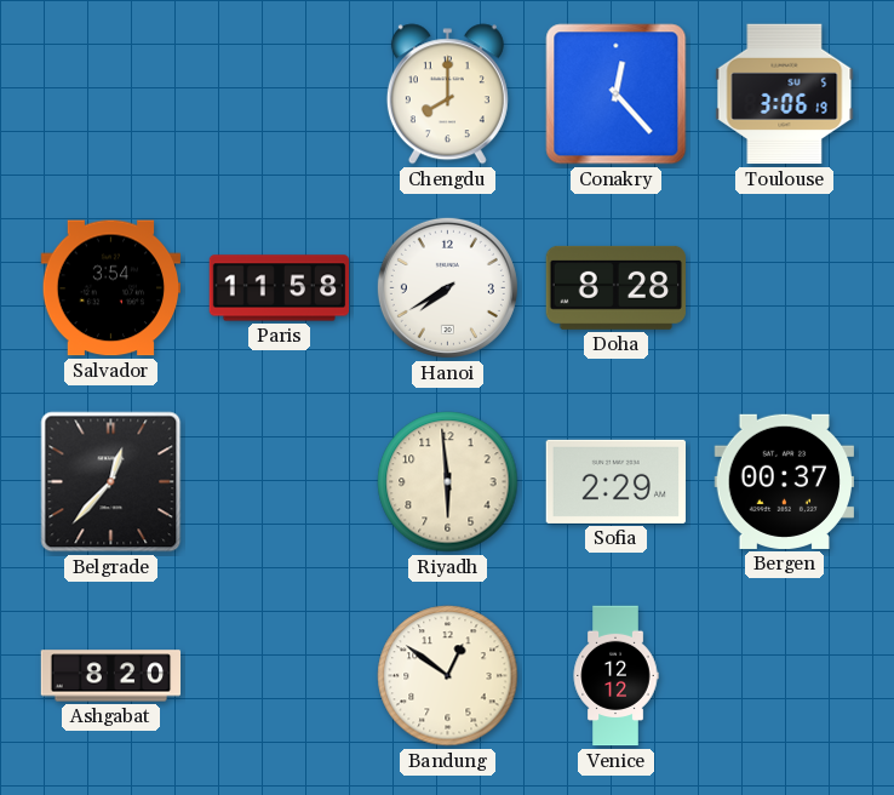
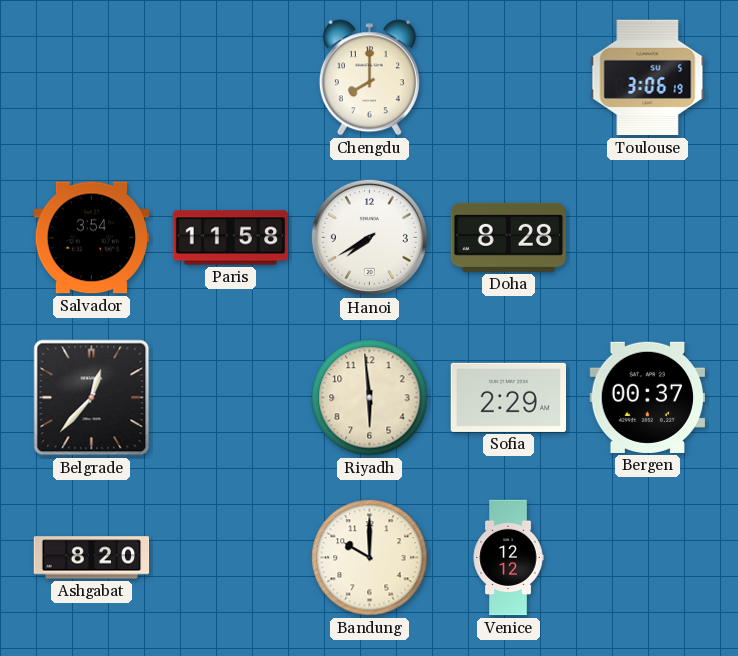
Conakry: 12:23 -> none
Bandung: 12:51 -> 10:00
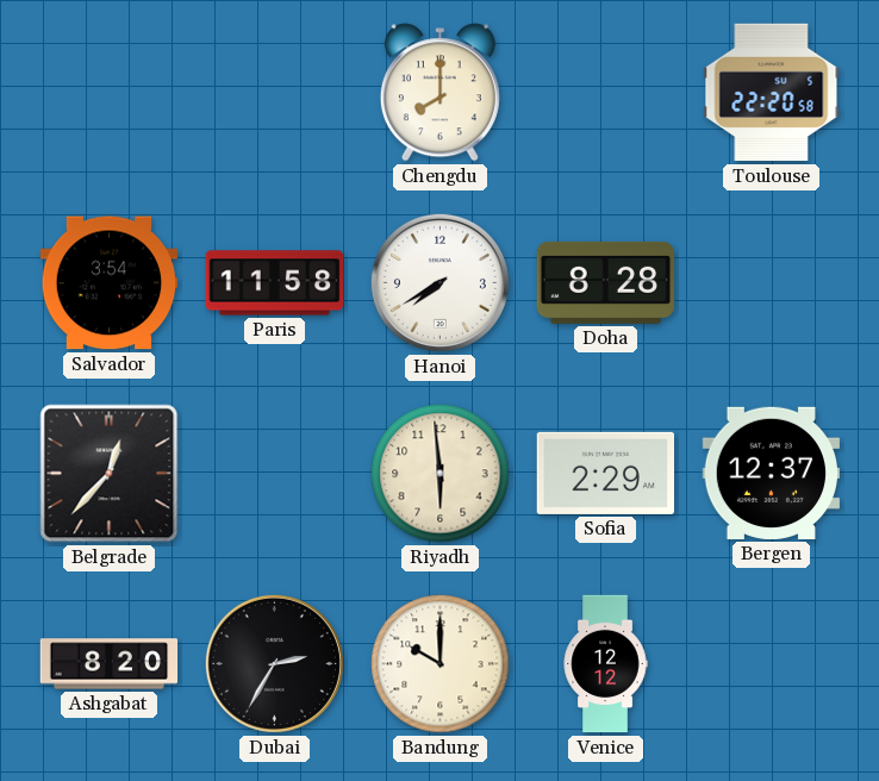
Toulouse: 3:06 -> 22:20
Bergen: 00:37 -> 12:37
Dubai: none -> 2:35
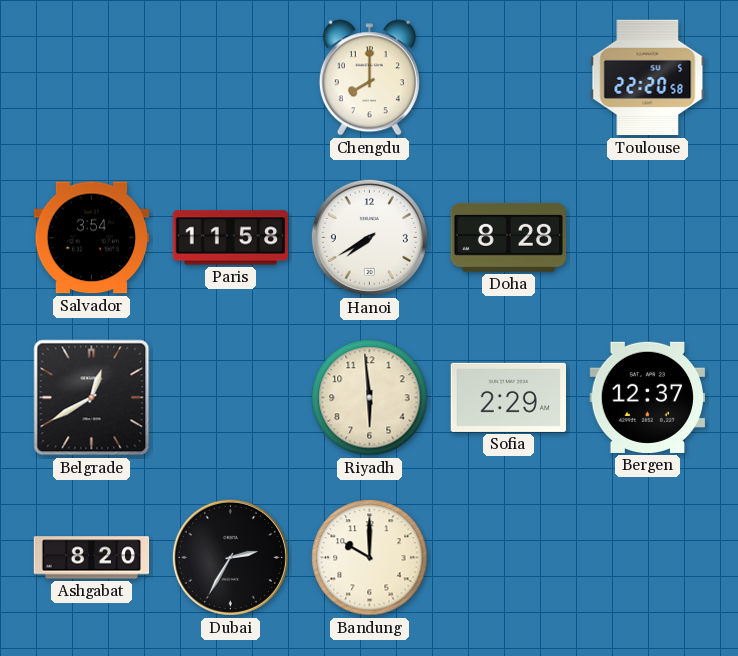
Belgrade: 12:37 -> 12:40
Venice: 12:12 -> none
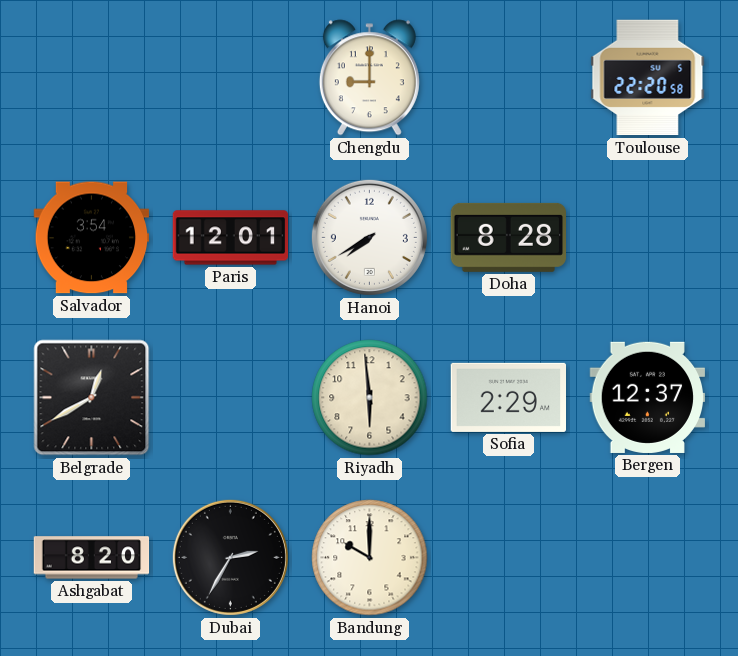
Chengdu: 8:00 -> 9:00
Paris: 11:58 -> 12:01
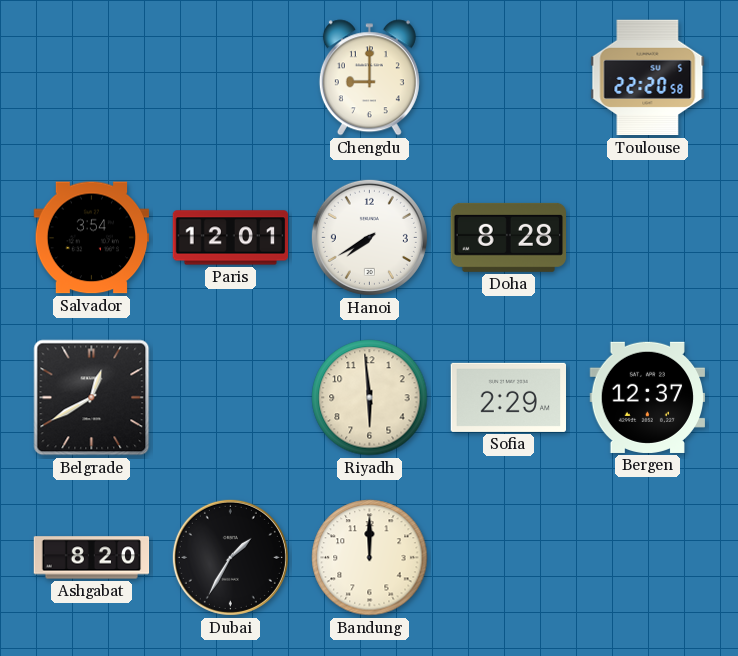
Dubai: 2:35 -> 1:35
Bandung: 10:00 -> 12:00
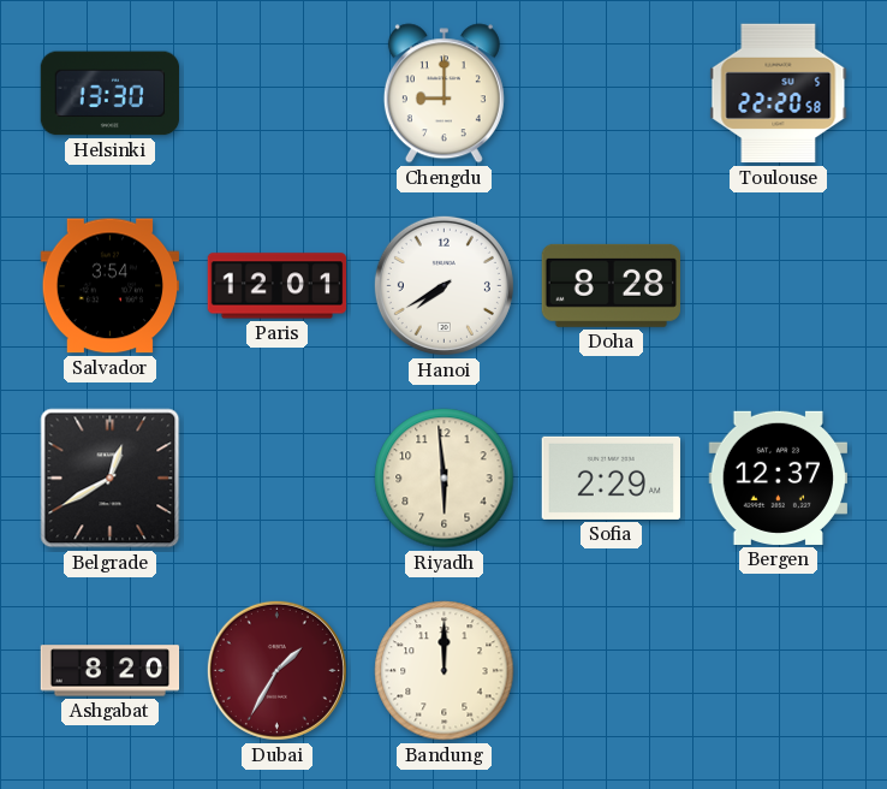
Helsinki: none -> 13:30
Dubai dial: black -> burgundy
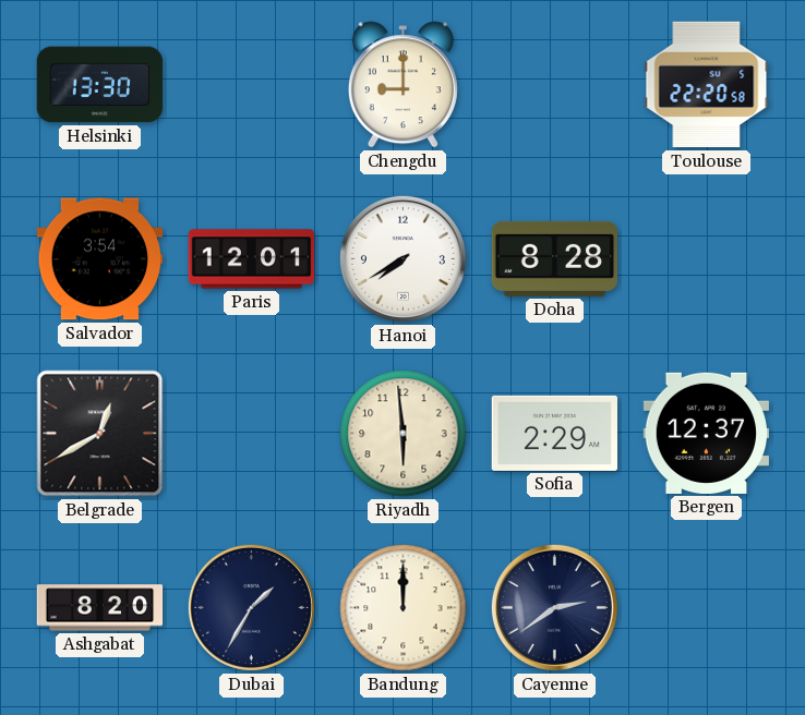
Dubai dial: burgundy -> navy
Cayenne: none -> 2:39
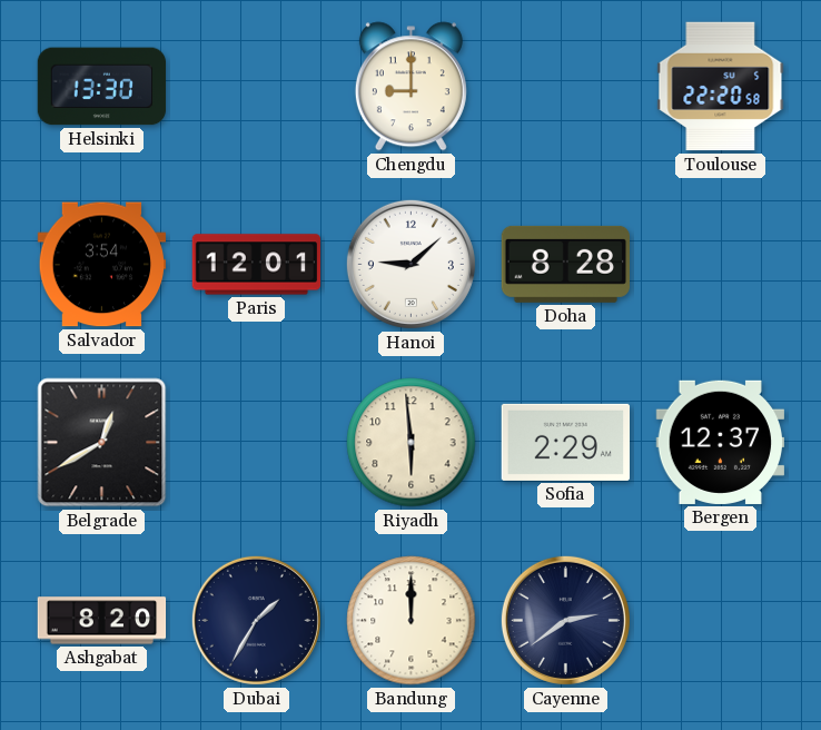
Hanoi: 7:40 -> 9:08
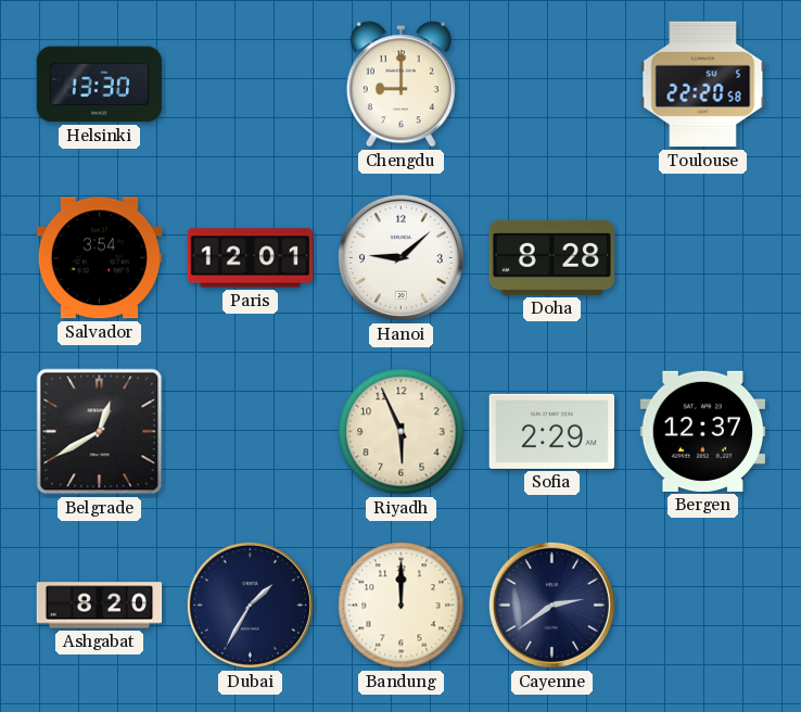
Riyadh: 5:59 -> 5:56
